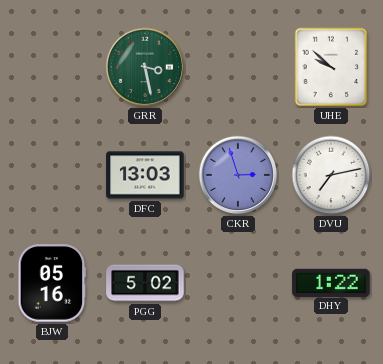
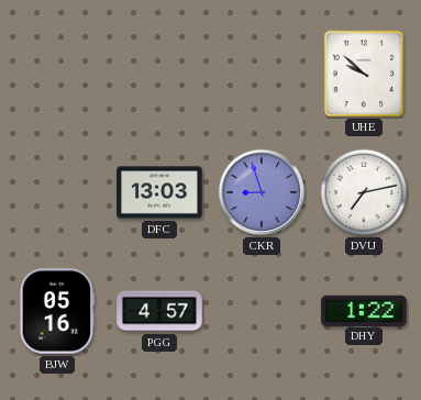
GRR: 3:28 -> none
CKR: 2:57 -> 8:57
PGG: 5:02 -> 4:57
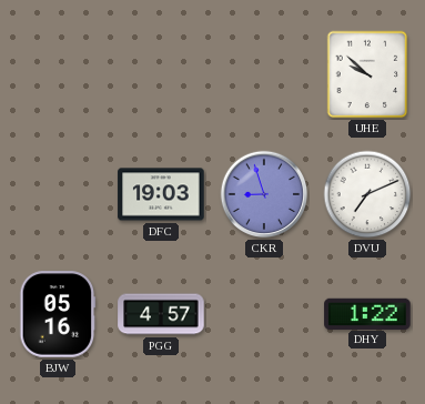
DFC: 13:03 -> 19:03
DVU: 7:13 -> 7:11
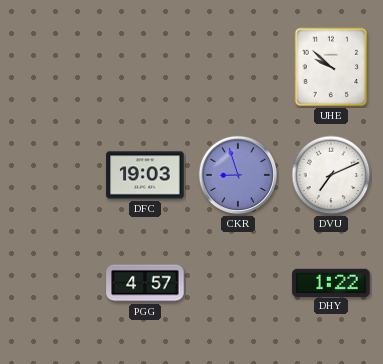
BJW: 05:16 -> none
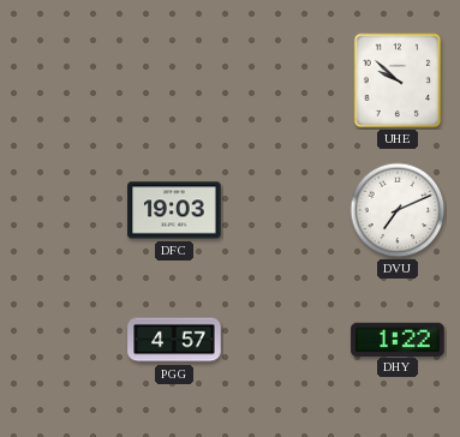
CKR: 8:57 -> none
